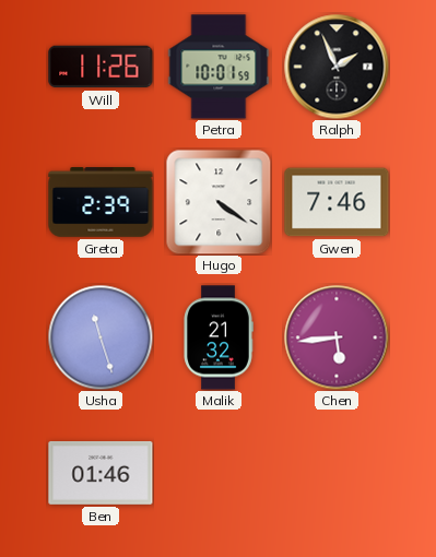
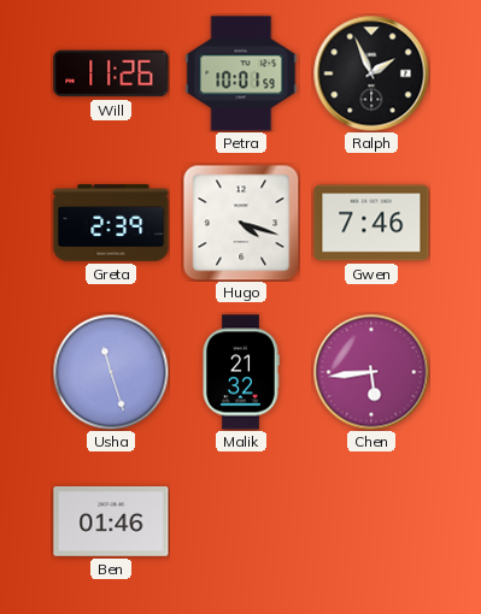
Hugo: 4:21 -> 4:18
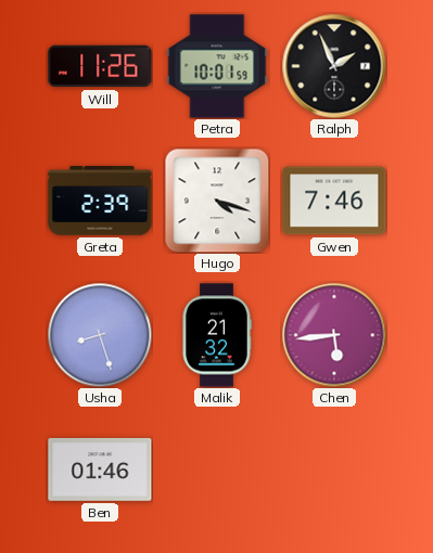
Usha: 11:27 -> 8:27
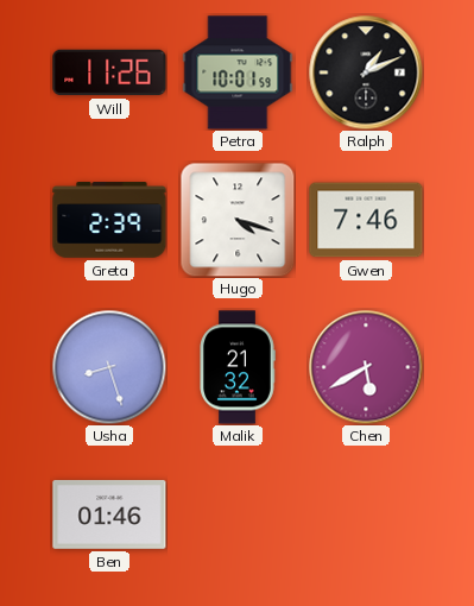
Ralph: 1:56 -> 1:11
Chen: 5:44 -> 5:40
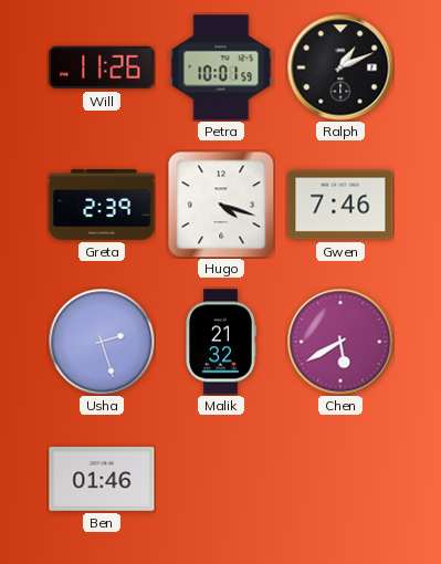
Usha: 8:27 -> 2:27
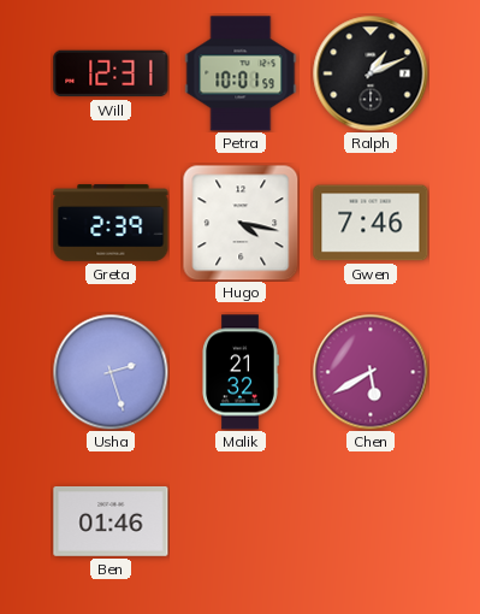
Will: 11:26 -> 12:31
Hugo: 4:18 -> 4:17
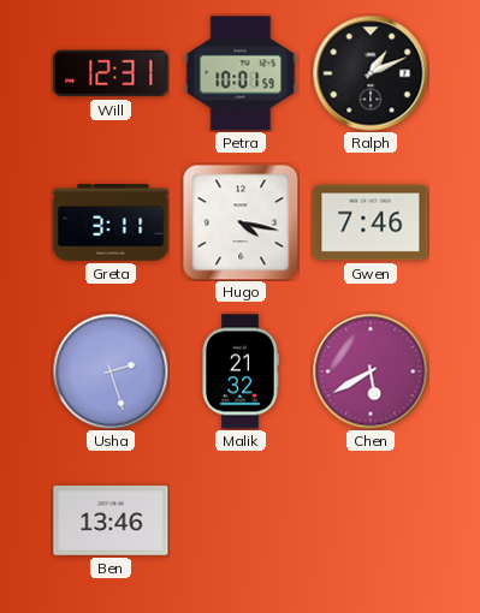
Greta: 2:39 -> 3:11
Ben: 01:46 -> 13:46
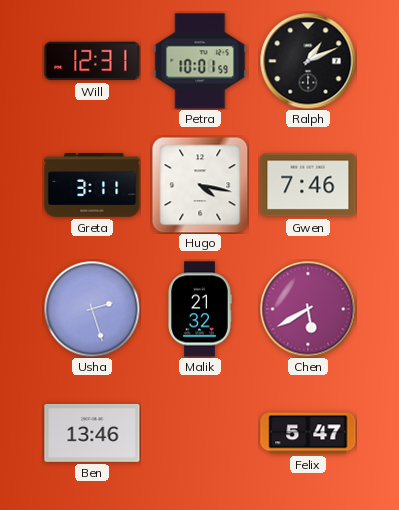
Felix: none -> 5:47
